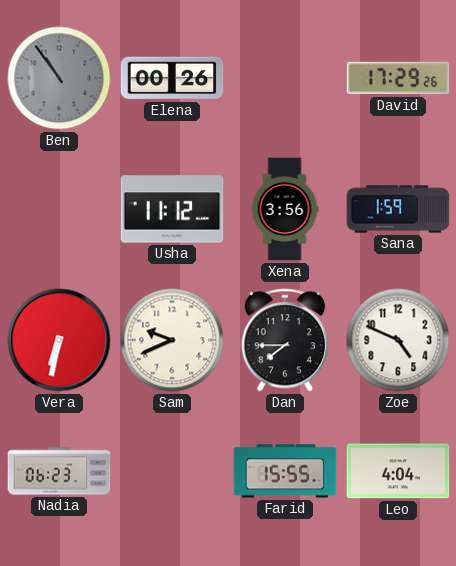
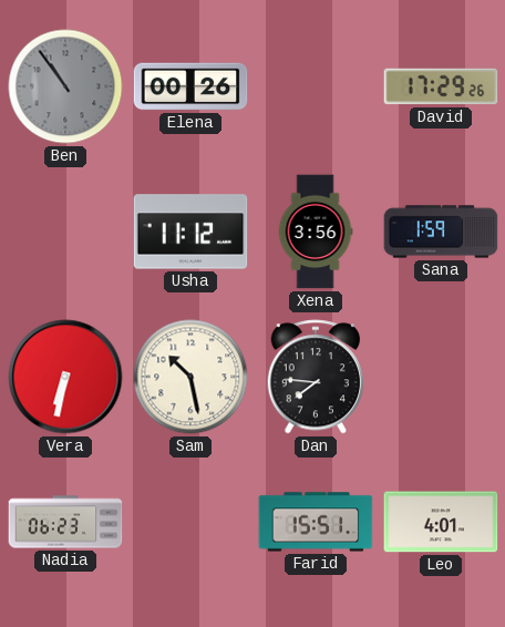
Sam: 9:41 -> 10:28
Dan: 7:45 -> 7:46
Zoe: 4:49 -> none
Farid: 15:55 -> 15:51
Leo: 4:04 -> 4:01
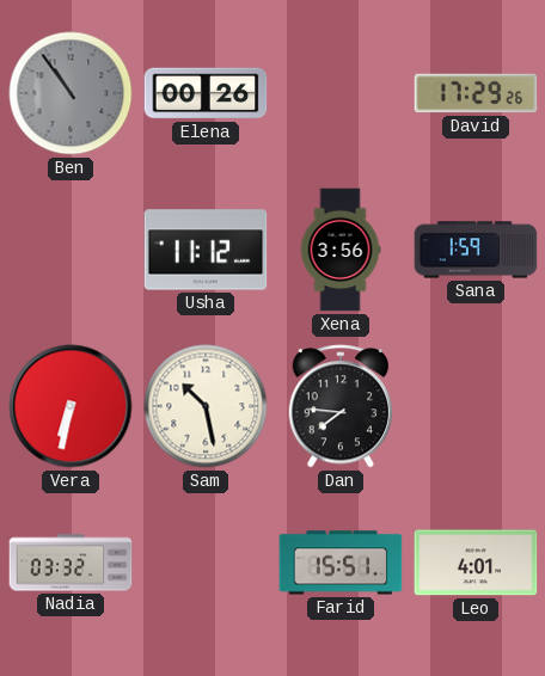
Nadia: 06:23 -> 03:32
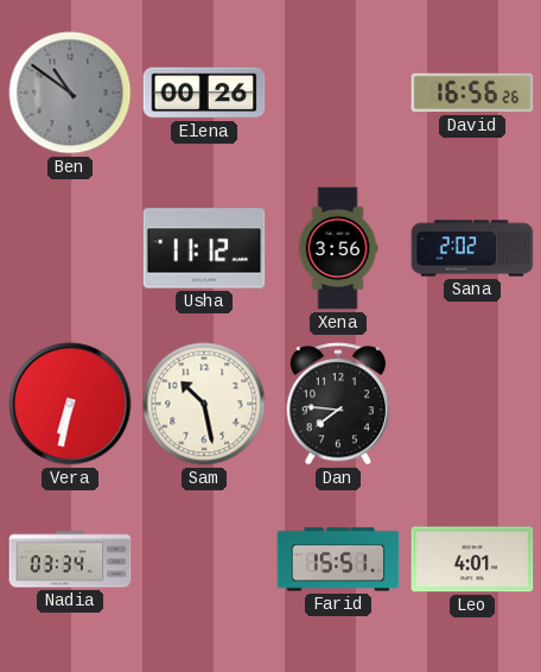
Ben: 10:54 -> 10:51
David: 17:29 -> 16:56
Sana: 1:59 -> 2:02
Nadia: 03:32 -> 03:34
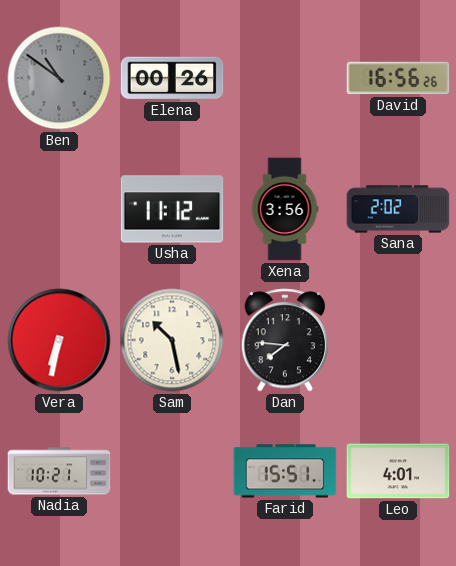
Nadia: 03:34 -> 10:21
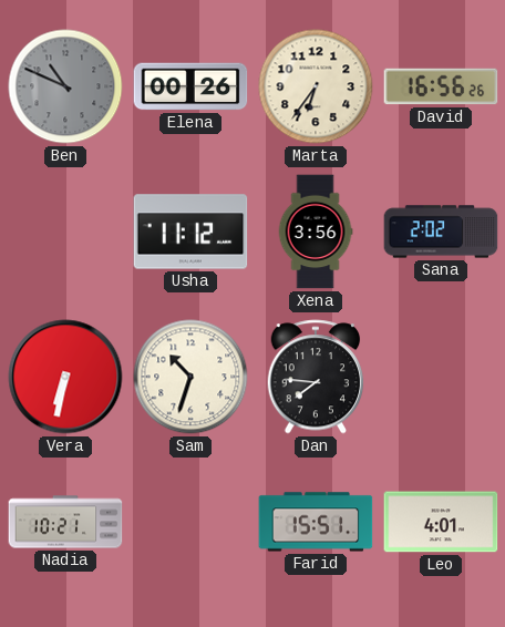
Ben: 10:51 -> 10:49
Marta: none -> 6:36
Sam: 10:28 -> 10:33
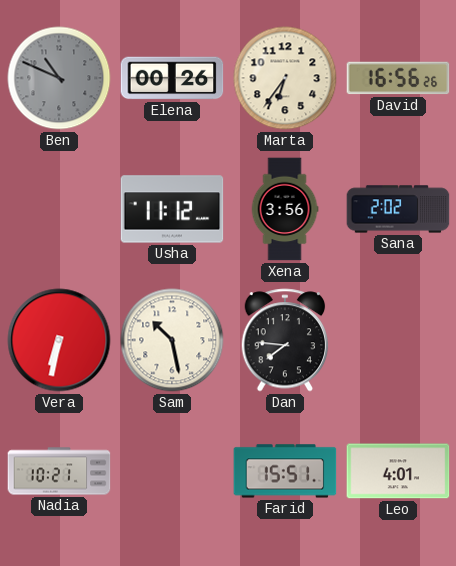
Sam: 10:33 -> 10:28
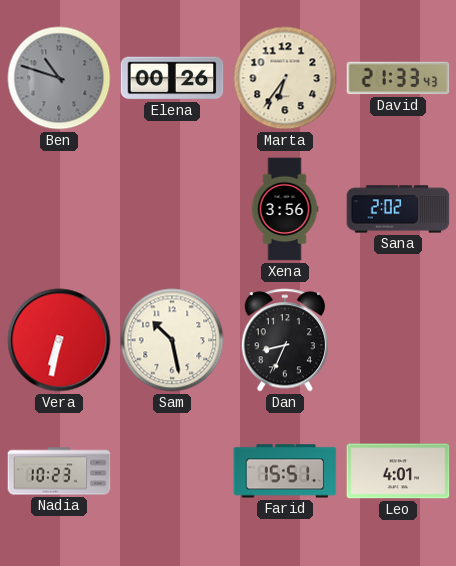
Ben: 10:49 -> 10:48
David: 16:56 -> 21:33
Usha: 11:12 -> none
Dan: 7:46 -> 8:34
Nadia: 10:21 -> 10:23
